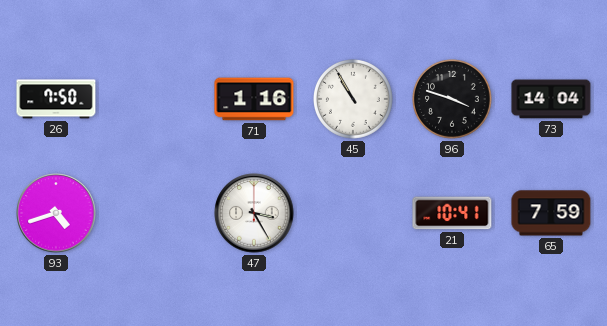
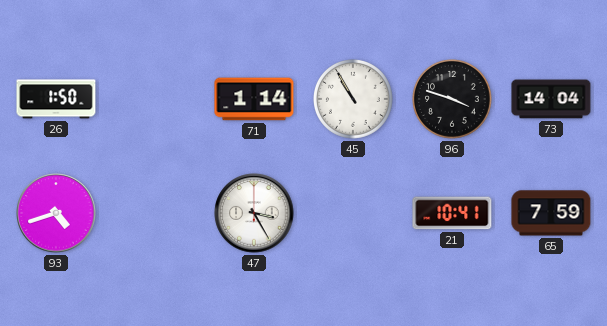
26: 7:50 -> 1:50
71: 1:16 -> 1:14
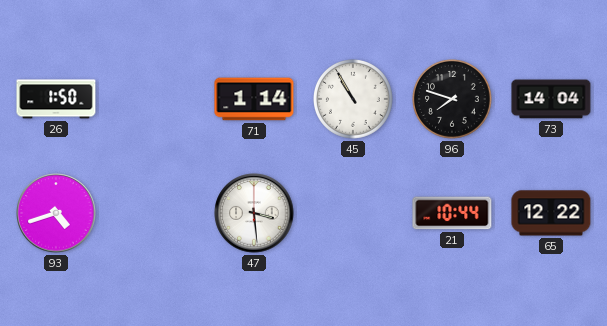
96: 3:48 -> 7:48
47: 3:25 -> 3:29
21: 10:41 -> 10:44
65: 7:59 -> 12:22
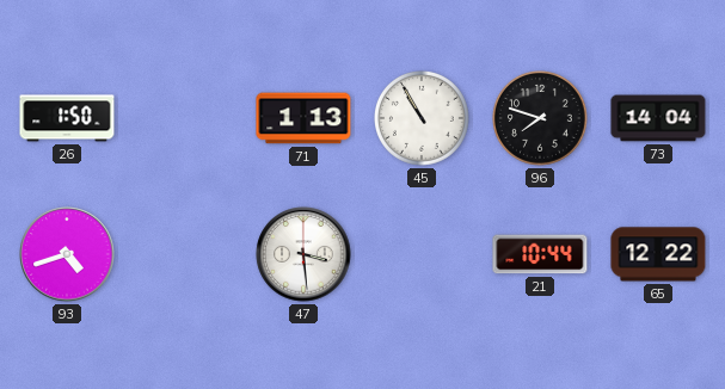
71: 1:14 -> 1:13
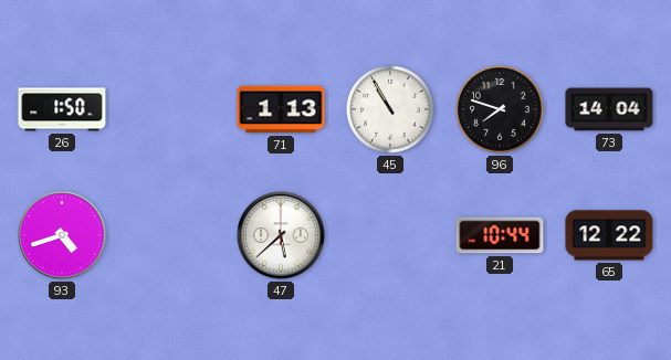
47: 3:29 -> 5:38
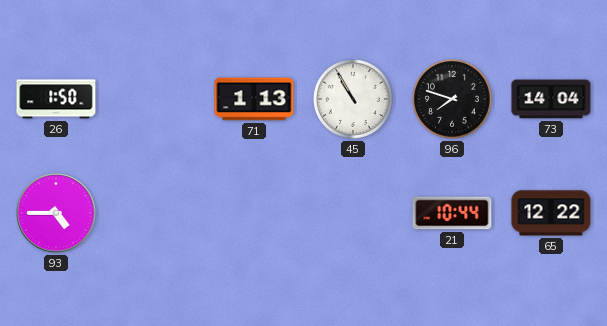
93: 4:42 -> 4:45
47: 5:38 -> none
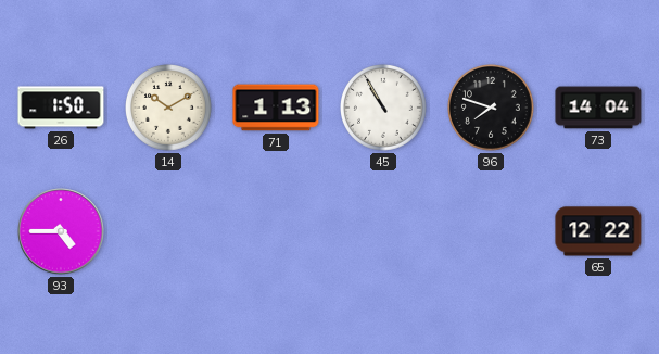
14: none -> 10:10
21: 10:44 -> none
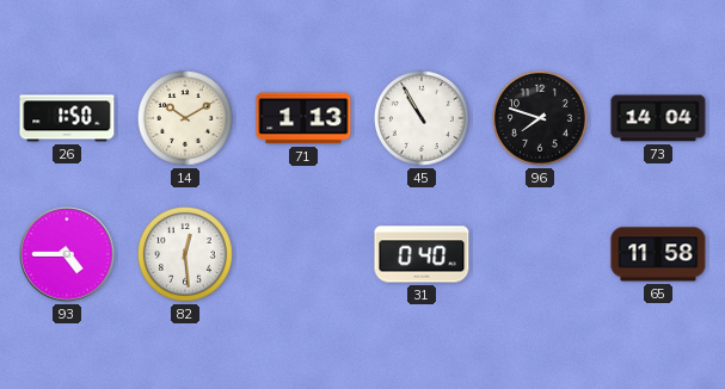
82: none -> 12:29
31: none -> 0:40
65: 12:22 -> 11:58
